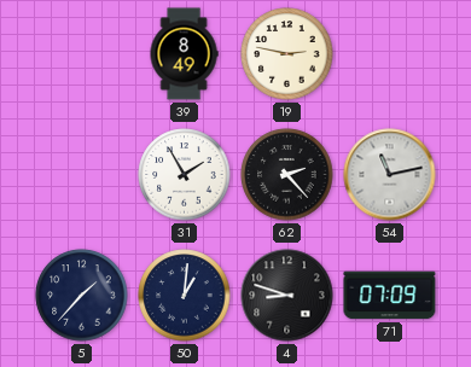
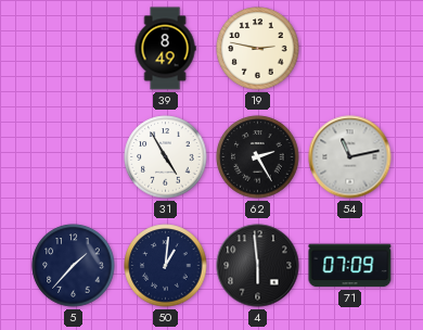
31: 1:55 -> 4:55
62: 2:23 -> 2:25
4: 8:48 -> 5:59
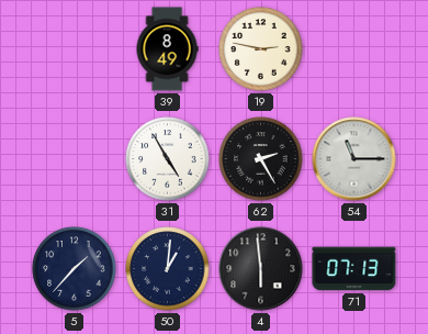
54: 11:13 -> 11:15
71: 07:09 -> 07:13
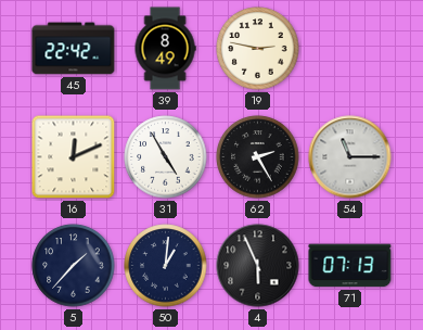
45: none -> 22:42
16: none -> 12:11
4: 5:59 -> 5:56
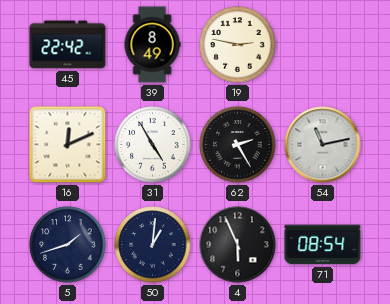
54: 11:15 -> 11:13
5: 1:37 -> 1:42
71: 07:13 -> 08:54
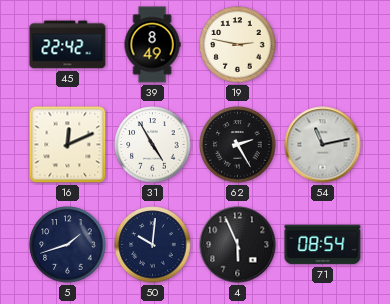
50: 1:01 -> 10:01
